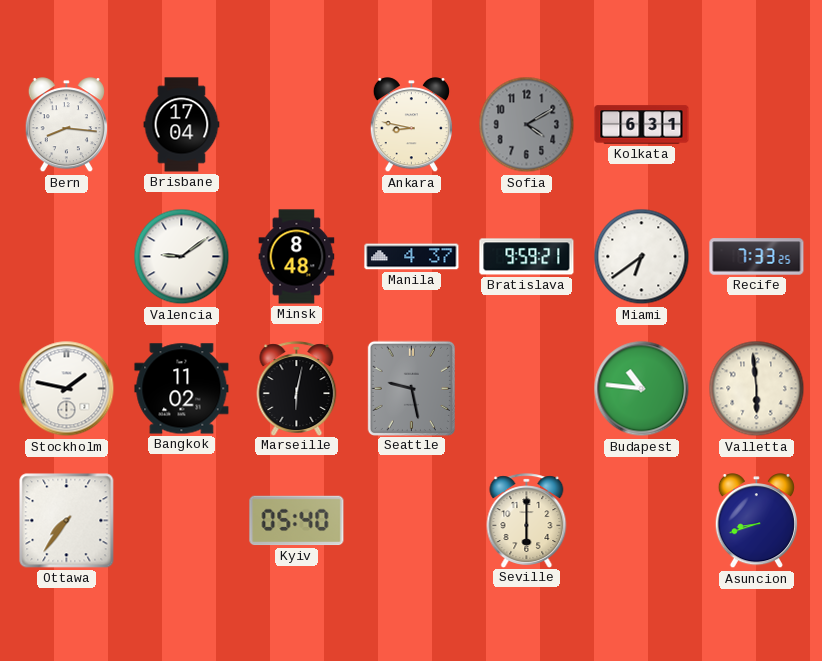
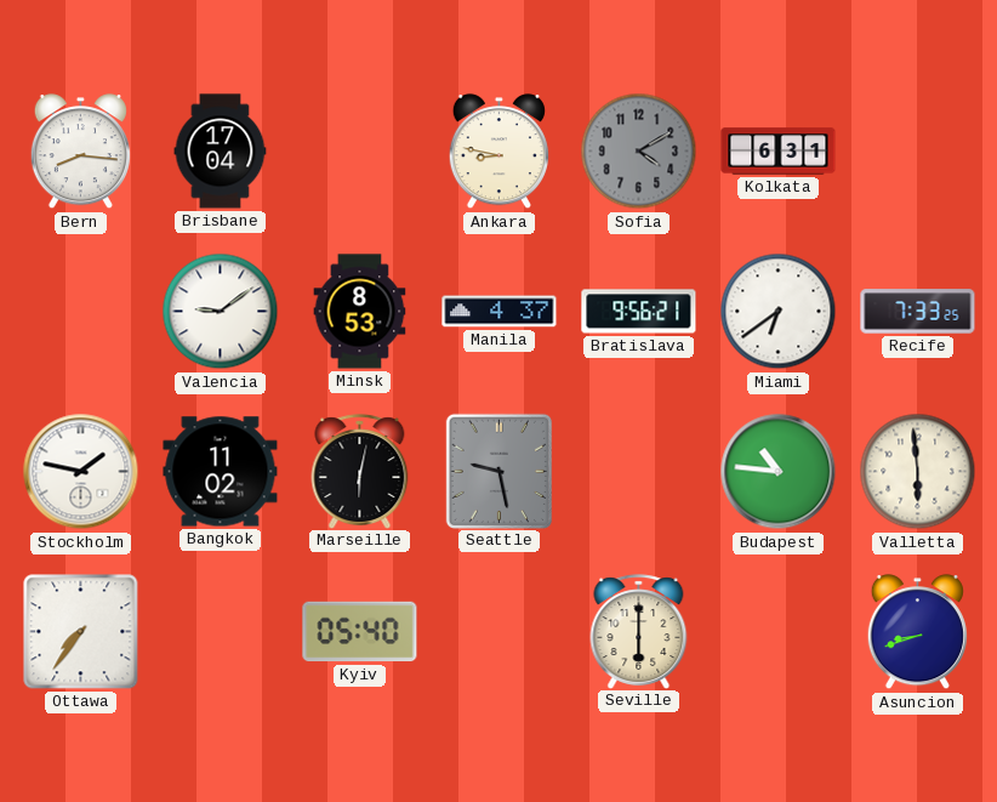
Minsk: 8:48 -> 8:53
Bratislava: 9:59 -> 9:56
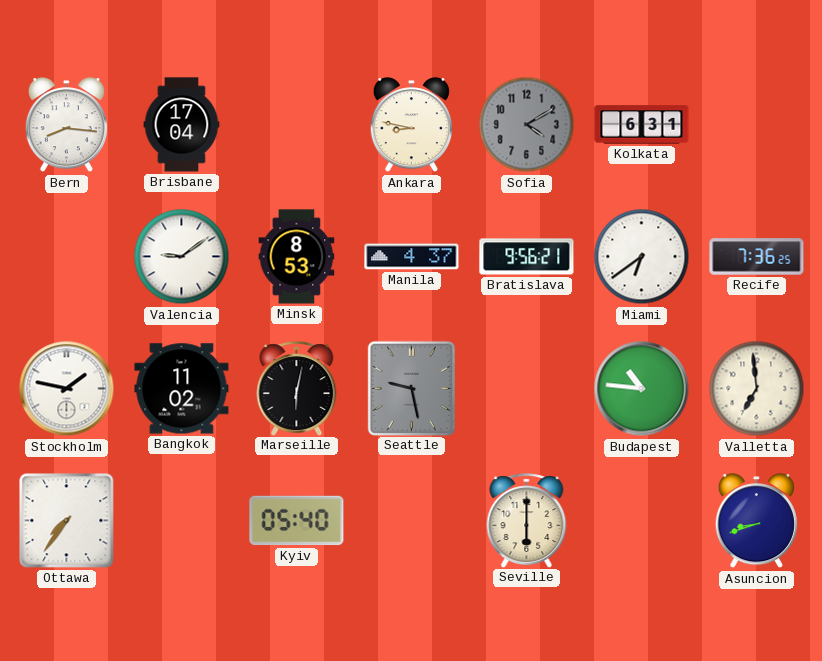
Recife: 7:33 -> 7:36
Valletta: 5:59 -> 6:59
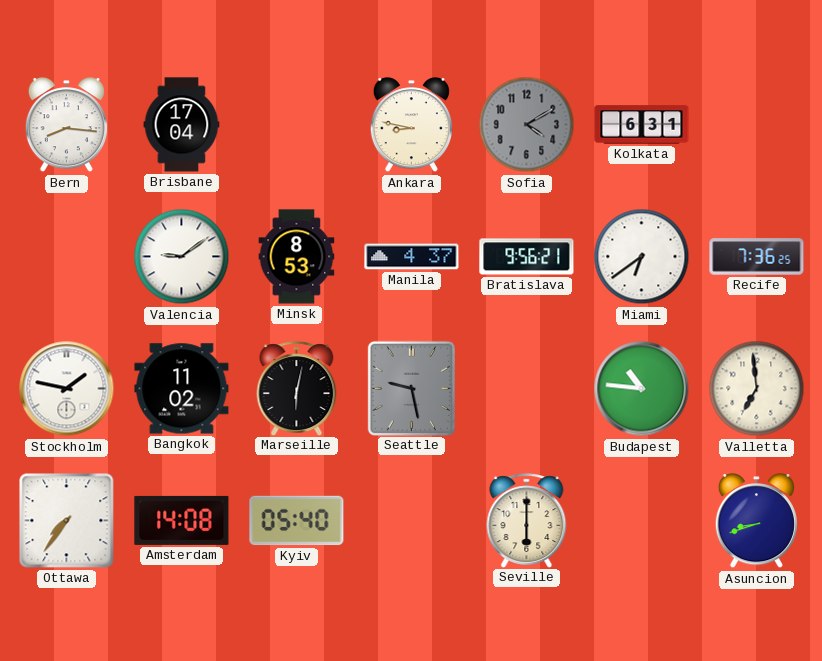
Amsterdam: none -> 14:08
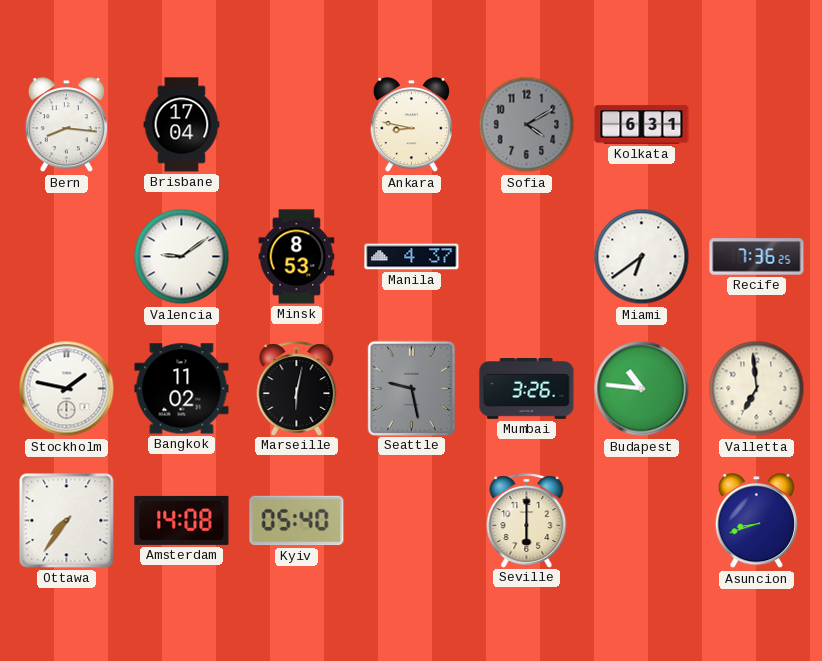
Bratislava: 9:56 -> none
Mumbai: none -> 3:26
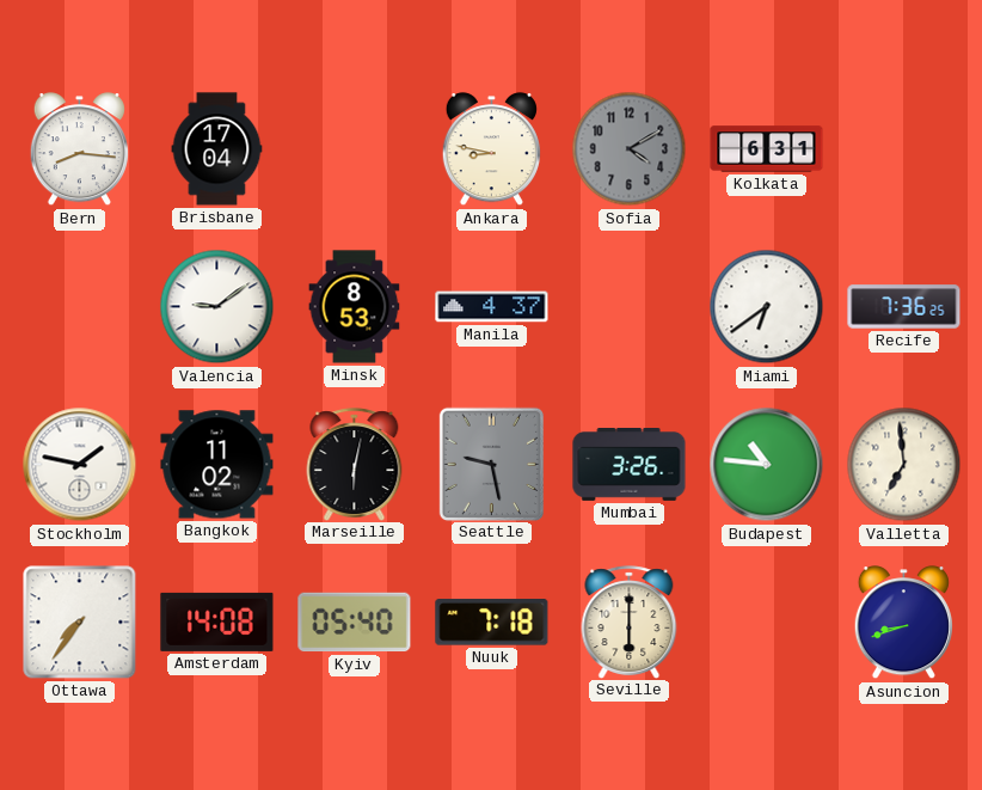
Nuuk: none -> 7:18
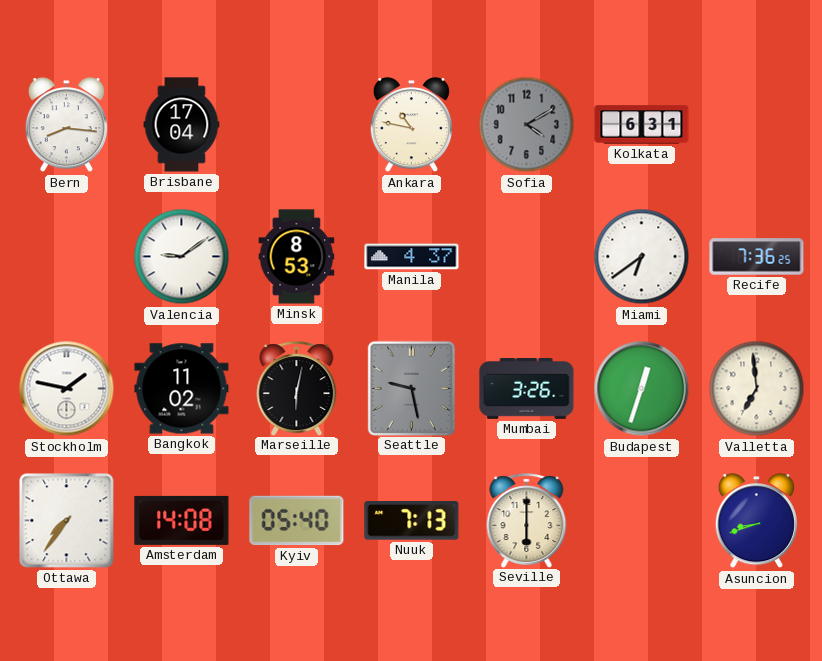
Ankara: 8:47 -> 10:47
Budapest: 10:46 -> 12:33
Nuuk: 7:18 -> 7:13
